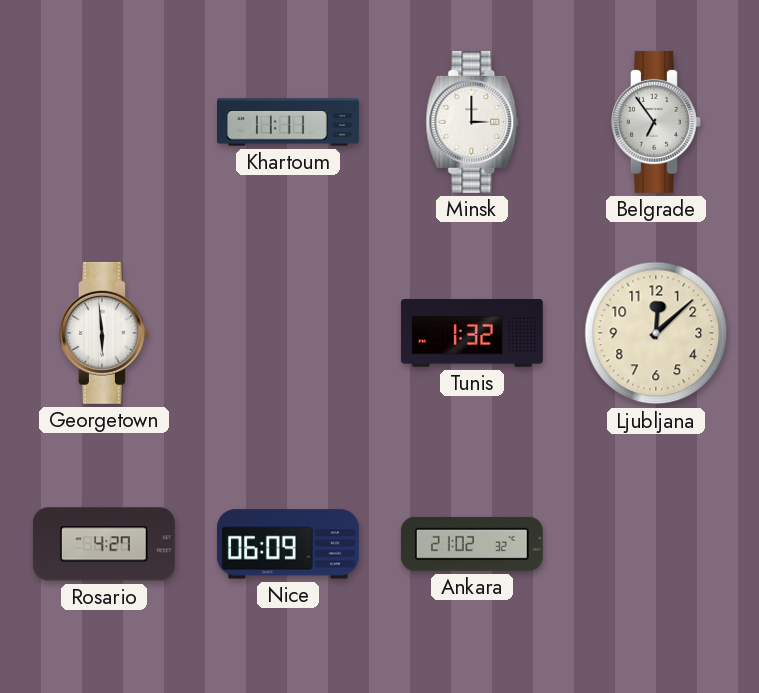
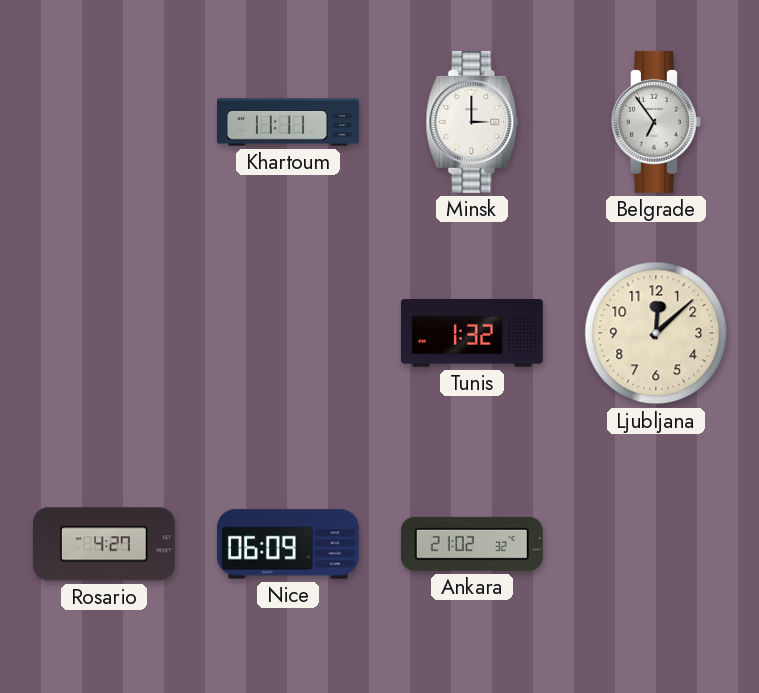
Georgetown: 5:59 -> none
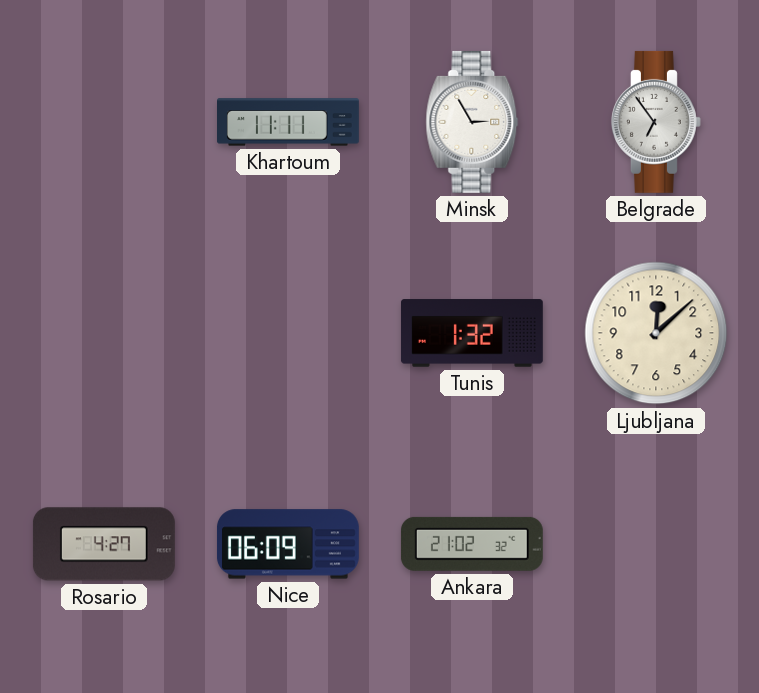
Minsk: 3:00 -> 2:55
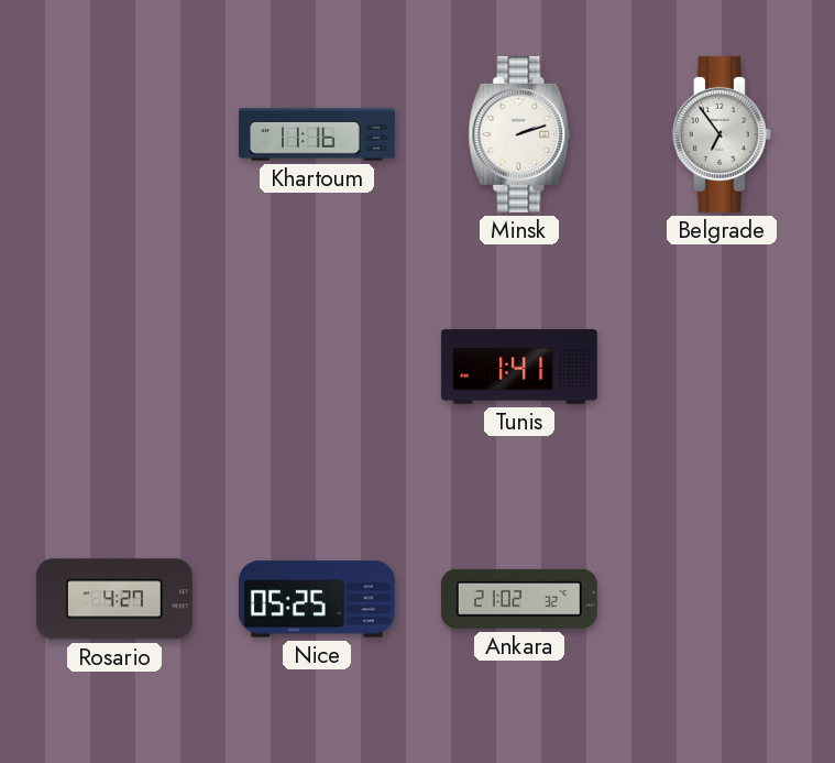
Khartoum: 11:11 -> 11:16
Minsk: 2:55 -> 2:12
Tunis: 1:32 -> 1:41
Ljubljana: 12:08 -> none
Nice: 06:09 -> 05:25
